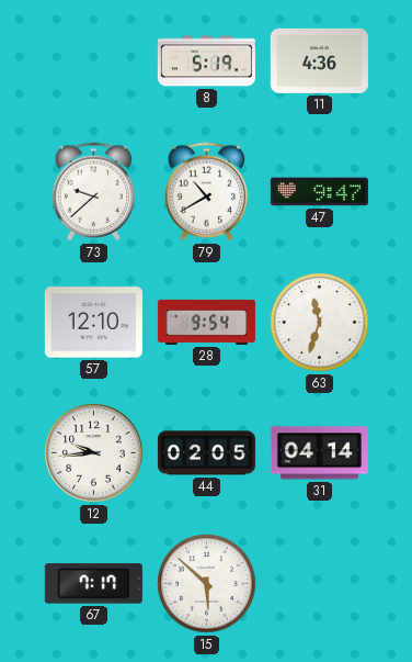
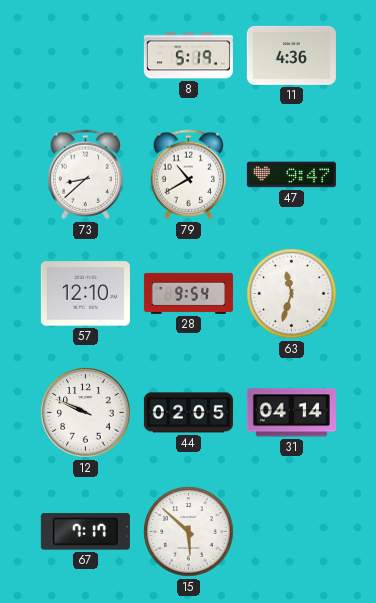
73: 9:38 -> 8:38
12: 9:44 -> 9:49
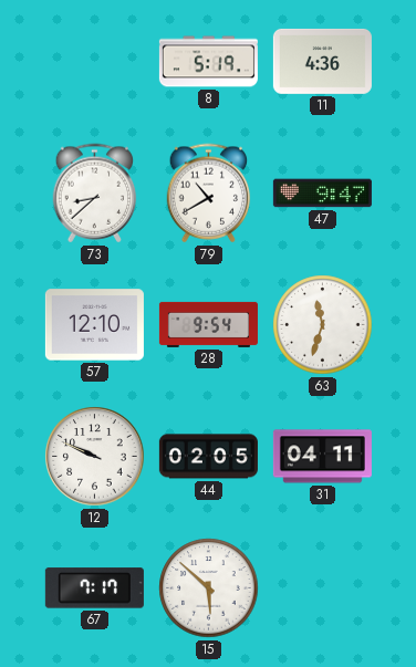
31: 04:14 -> 04:11
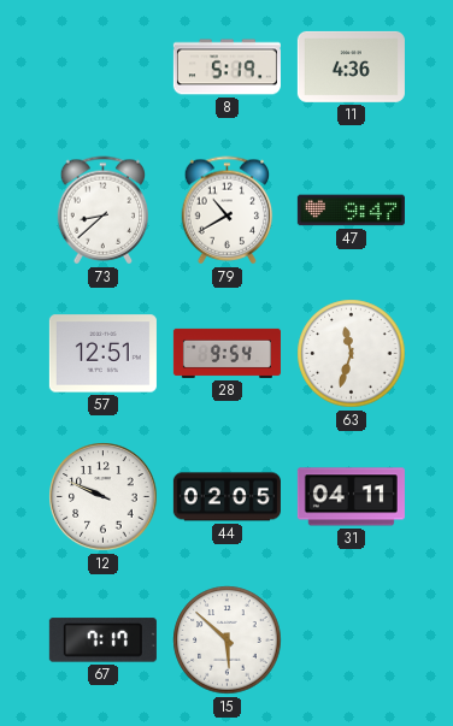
57: 12:10 -> 12:51
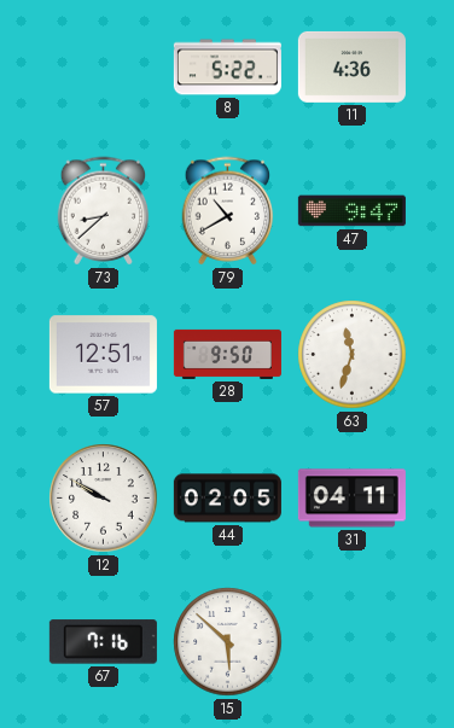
8: 5:19 -> 5:22
28: 9:54 -> 9:50
12: 9:49 -> 9:50
67: 7:17 -> 7:16
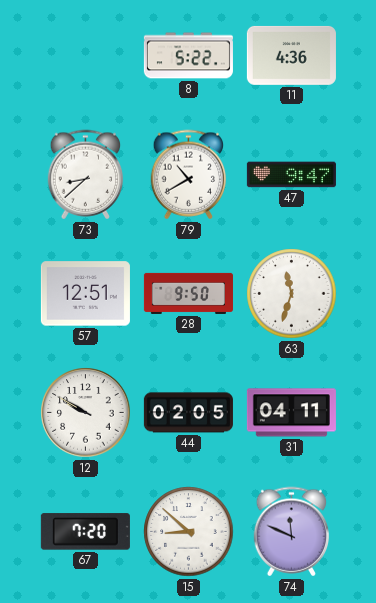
67: 7:16 -> 7:20
15: 5:52 -> 8:52
74: none -> 11:49
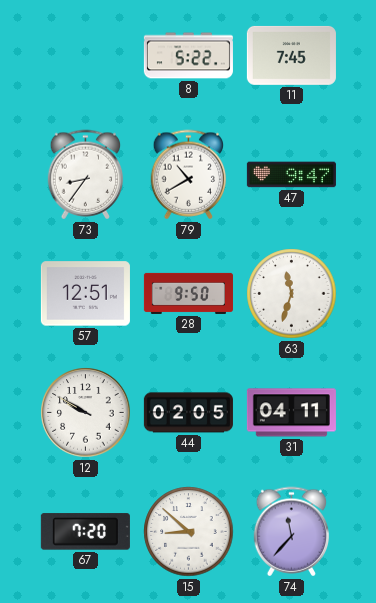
11: 4:36 -> 7:45
73: 8:38 -> 8:36
74: 11:49 -> 11:37
